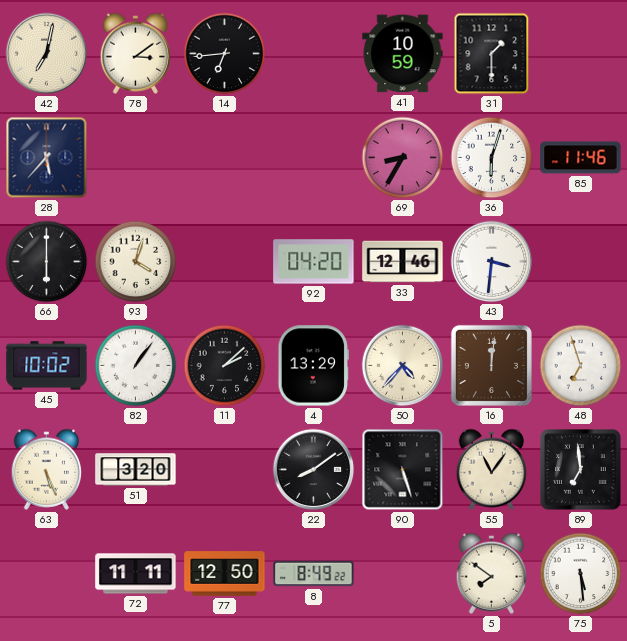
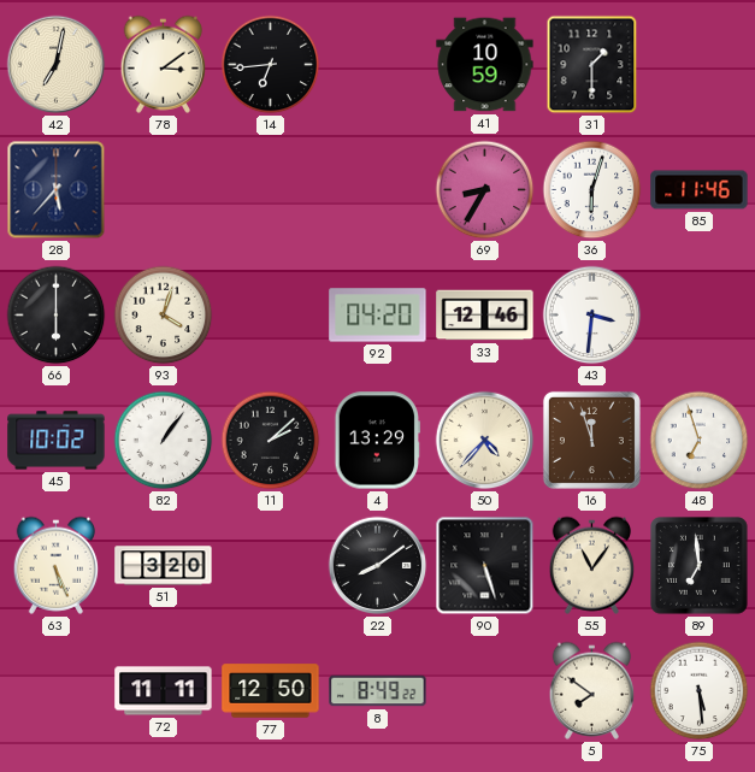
16: 12:01 -> 11:57
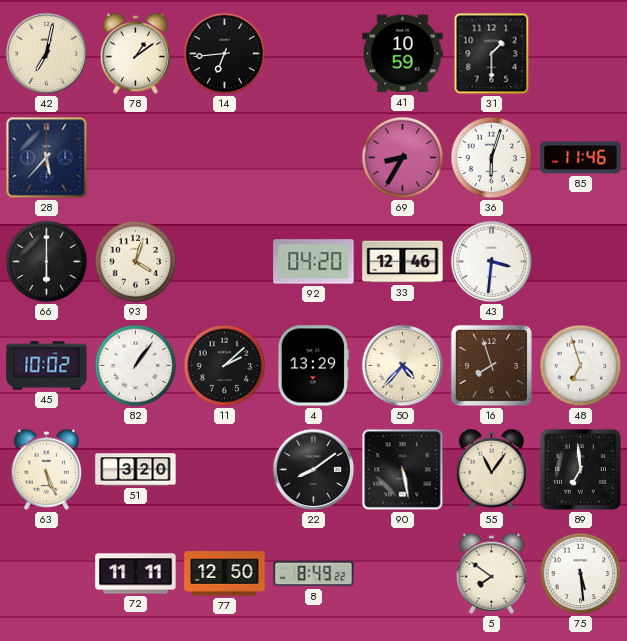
78: 3:09 -> 1:09
16: 11:57 -> 7:57
90: 5:27 -> 5:28
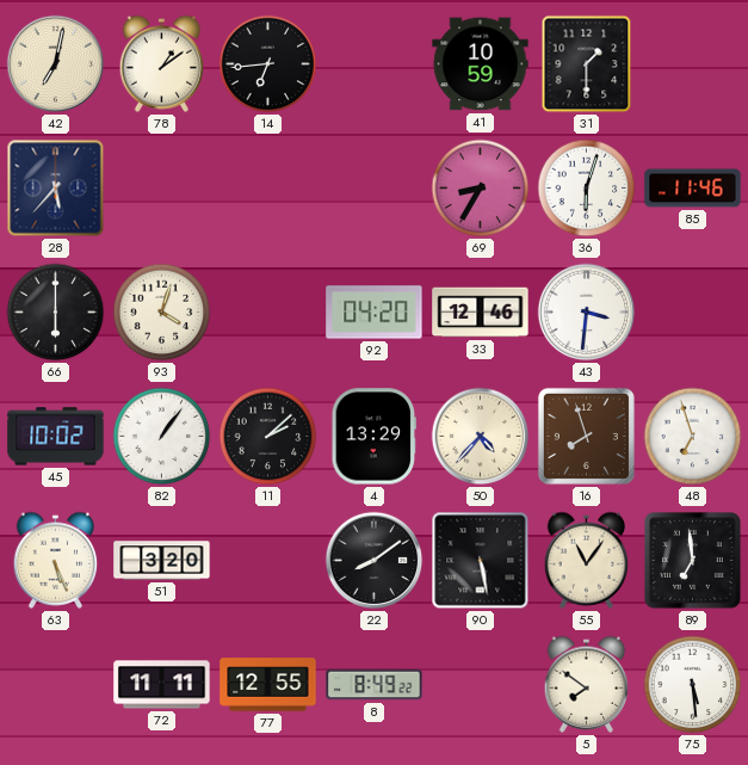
77: 12:50 -> 12:55
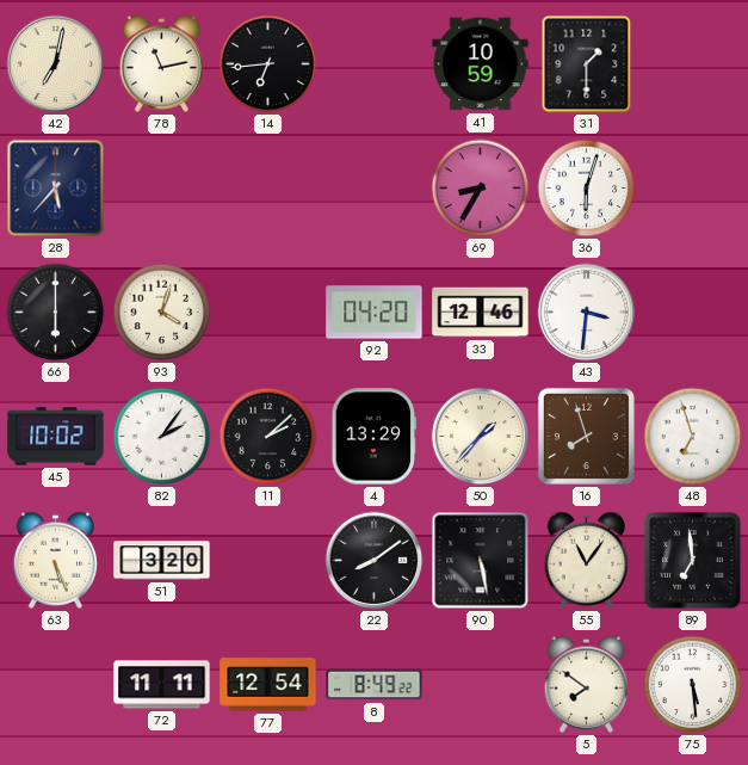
78: 1:09 -> 11:13
85: 11:46 -> none
82: 1:06 -> 2:06
50: 4:37 -> 1:37
77: 12:55 -> 12:54
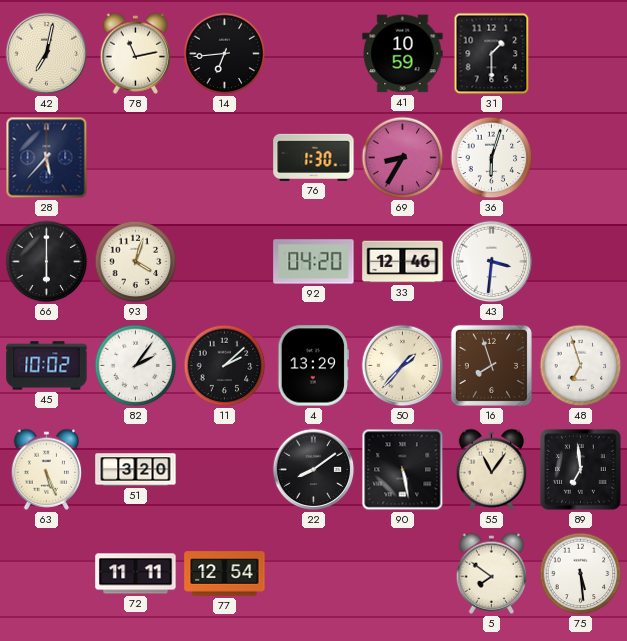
76: none -> 1:30
8: 8:49 -> none
